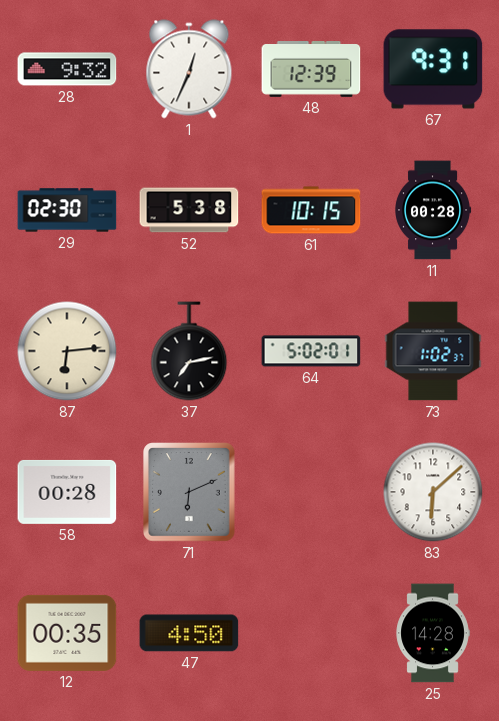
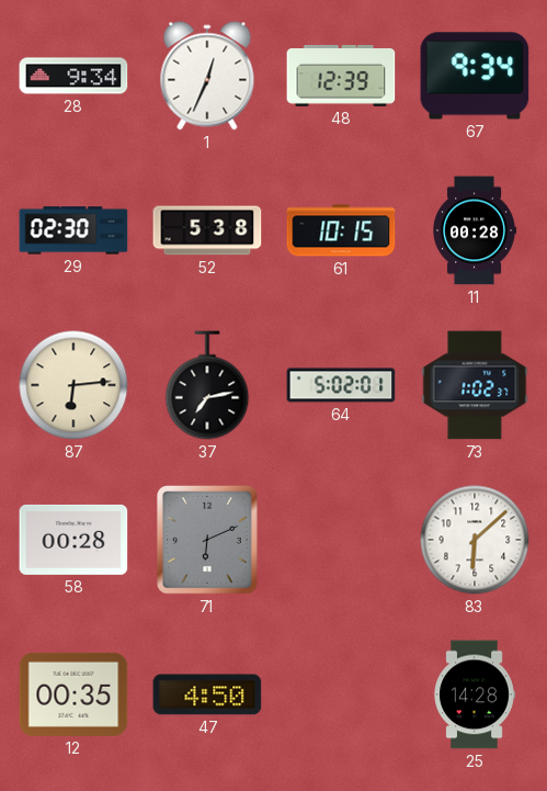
28: 9:32 -> 9:34
67: 9:31 -> 9:34
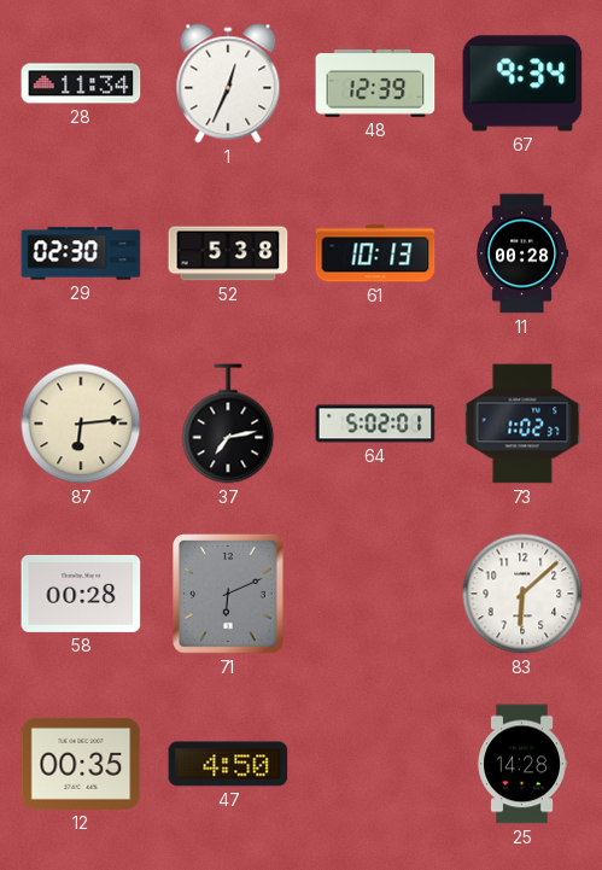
28: 9:34 -> 11:34
61: 10:15 -> 10:13
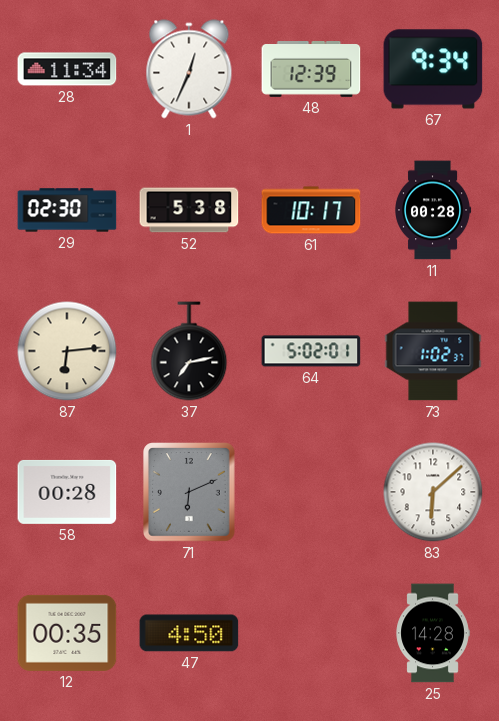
61: 10:13 -> 10:17
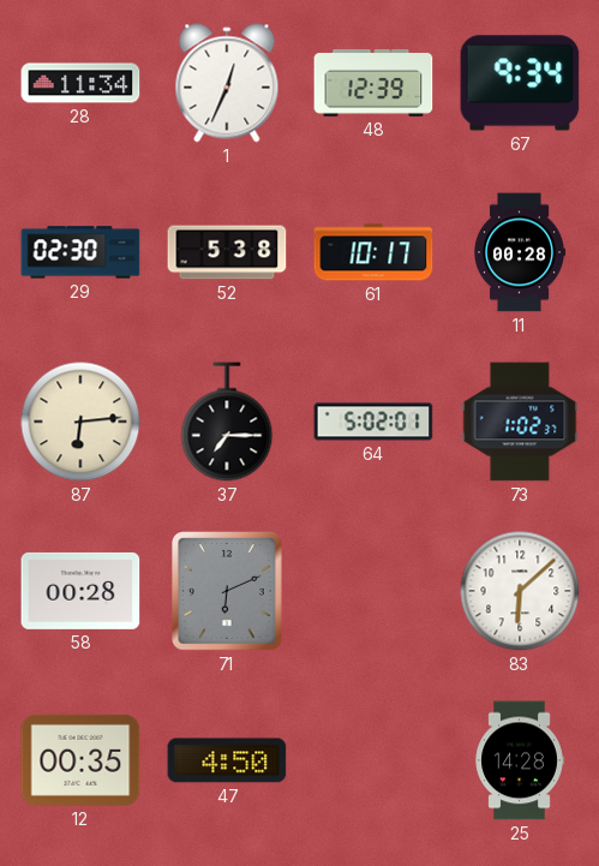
37: 7:13 -> 7:15
